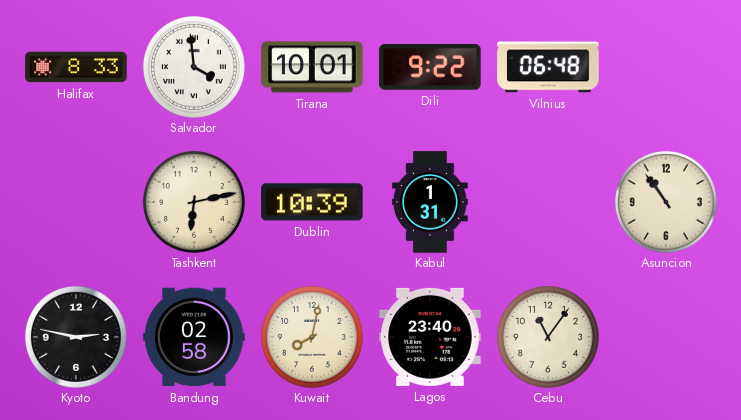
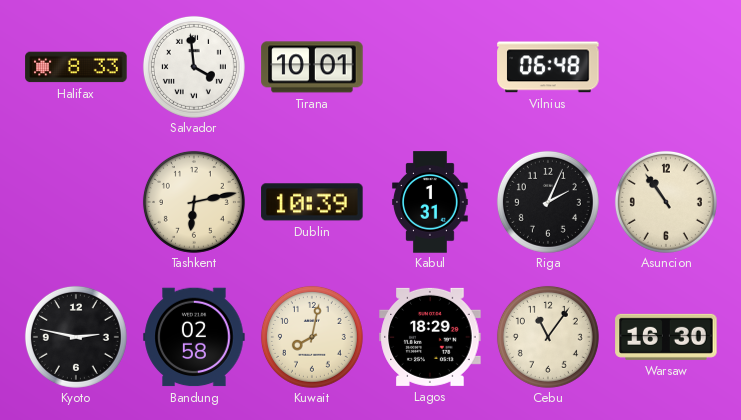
Dili: 9:22 -> none
Riga: none -> 2:04
Lagos: 23:40 -> 18:29
Warsaw: none -> 16:30
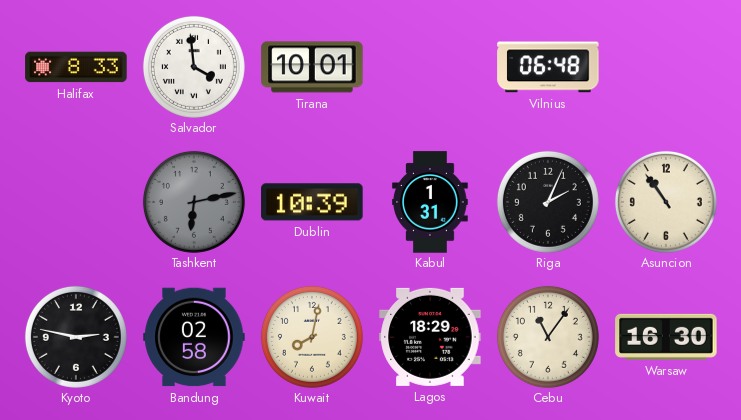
Tashkent dial: cream -> grey
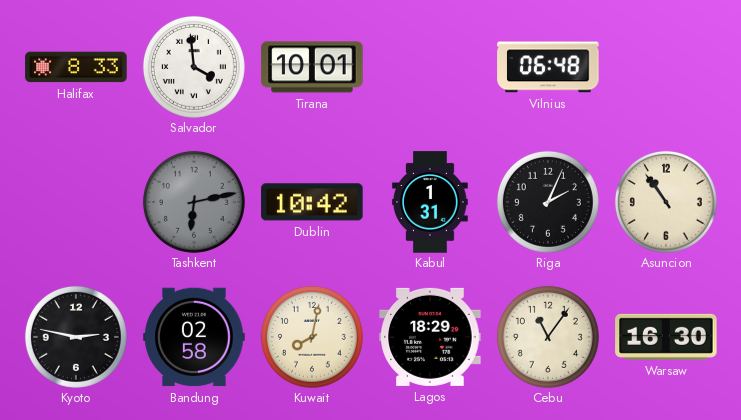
Dublin: 10:39 -> 10:42
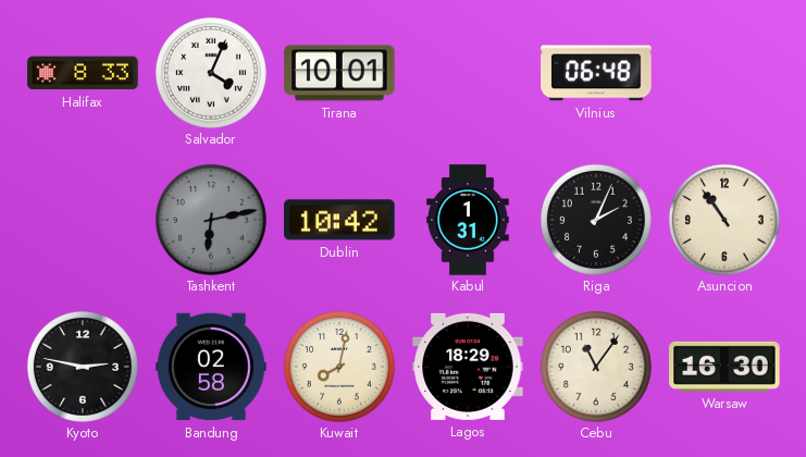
Salvador: 3:59 -> 4:04
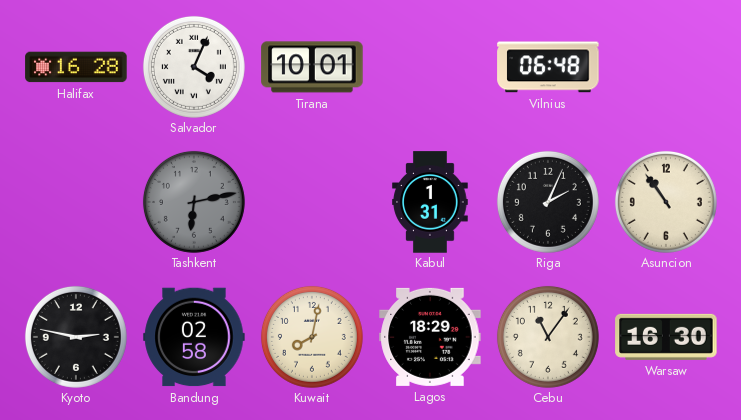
Halifax: 8:33 -> 16:28
Dublin: 10:42 -> none
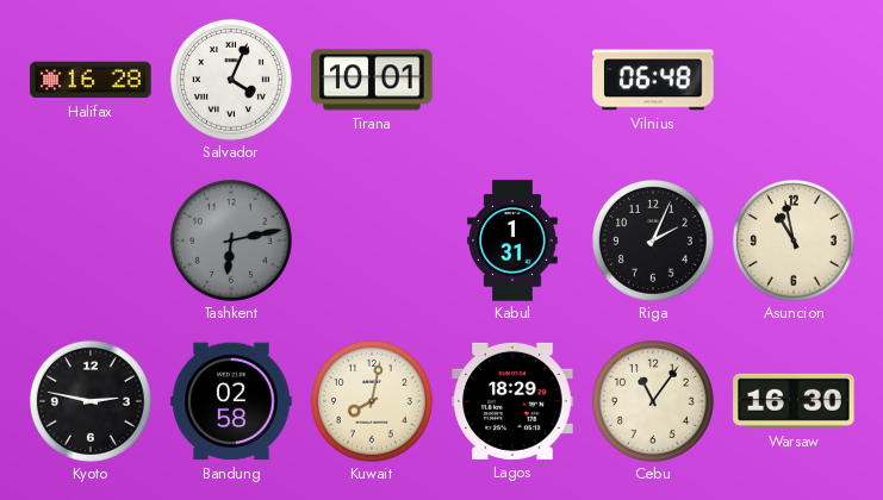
Asuncion: 10:54 -> 10:58
